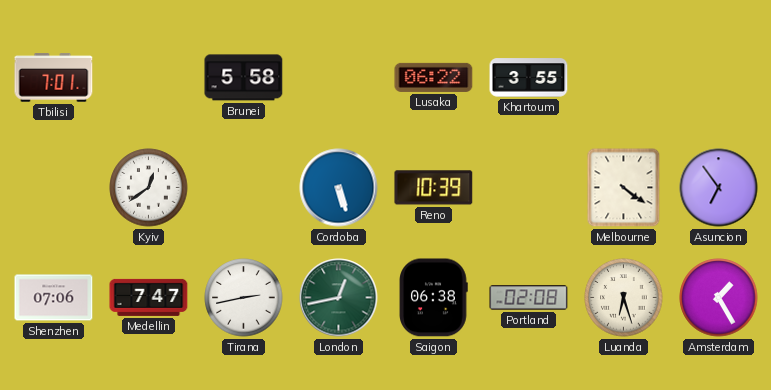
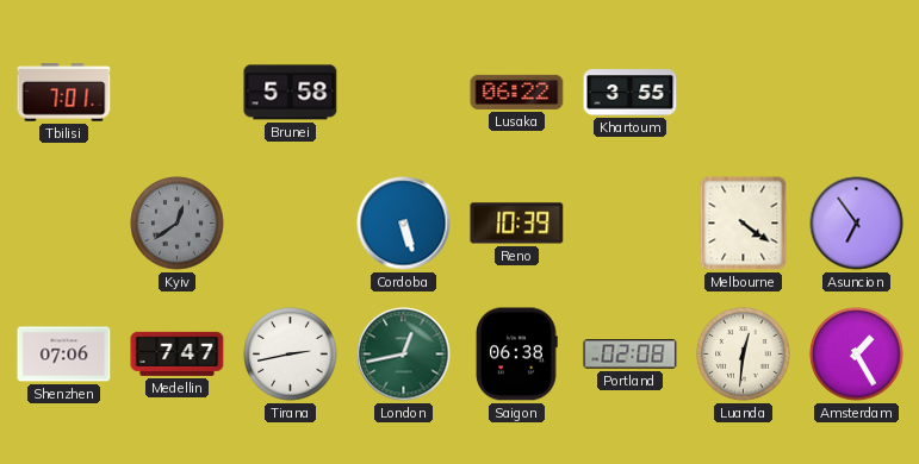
Kyiv dial: white -> grey
Luanda: 6:27 -> 12:31
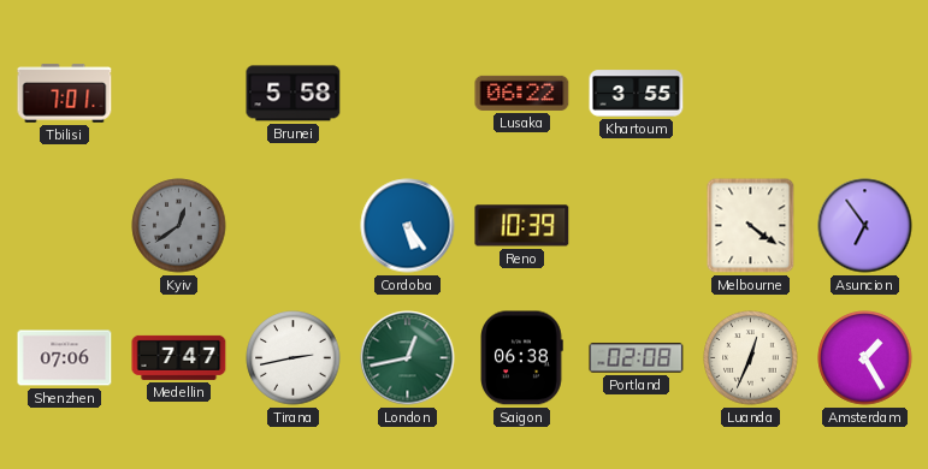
Cordoba: 5:27 -> 5:24
Luanda: 12:31 -> 12:34
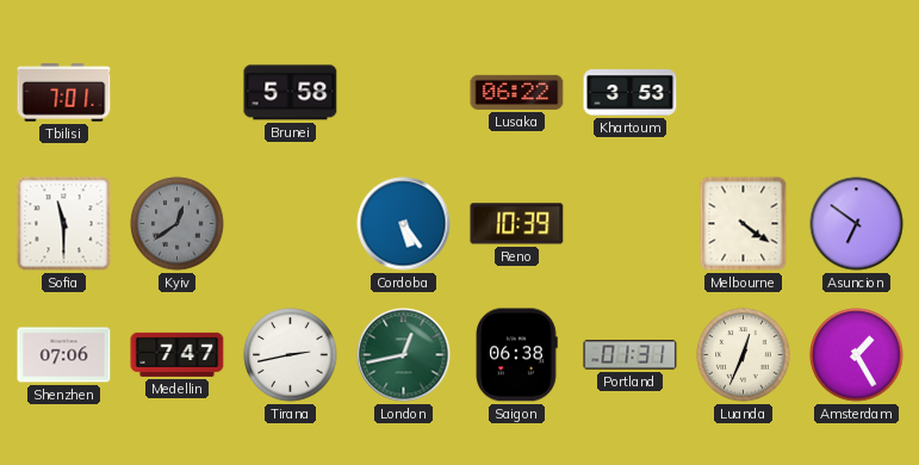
Khartoum: 3:55 -> 3:53
Sofia: none -> 11:30
Asuncion: 6:54 -> 6:51
Portland: 02:08 -> 01:31
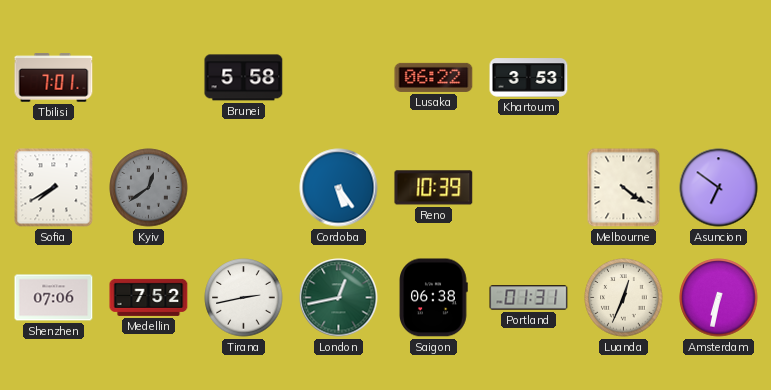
Sofia: 11:30 -> 7:40
Medellin: 7:47 -> 7:52
Amsterdam: 1:25 -> 6:32
